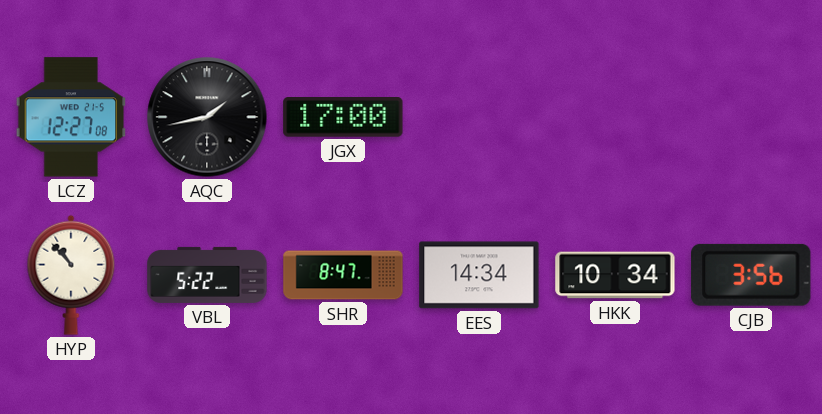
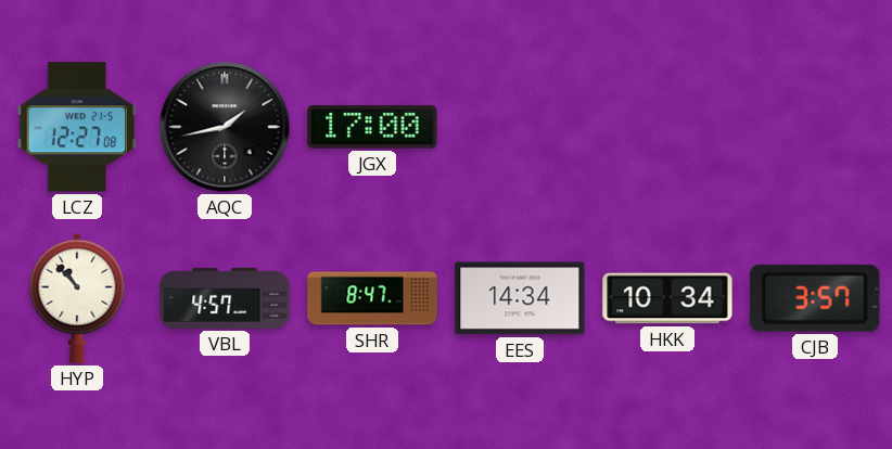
VBL: 5:22 -> 4:57
CJB: 3:56 -> 3:57
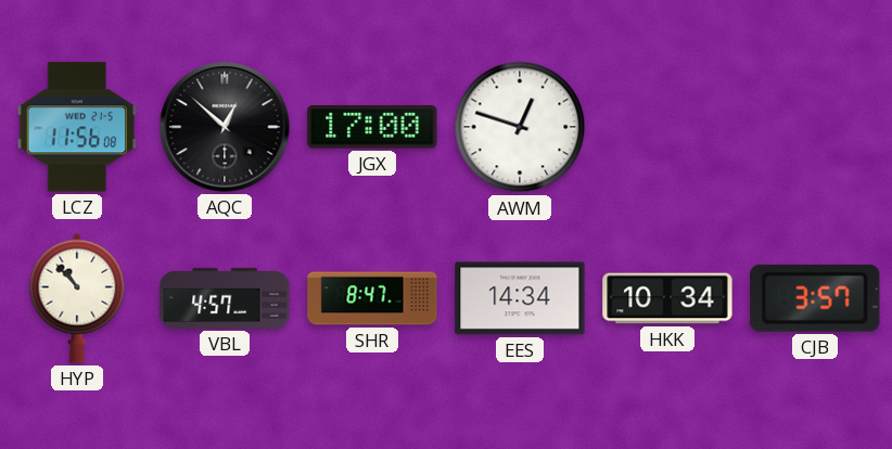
LCZ: 12:27 -> 11:56
AQC: 1:43 -> 12:52
AWM: none -> 12:48
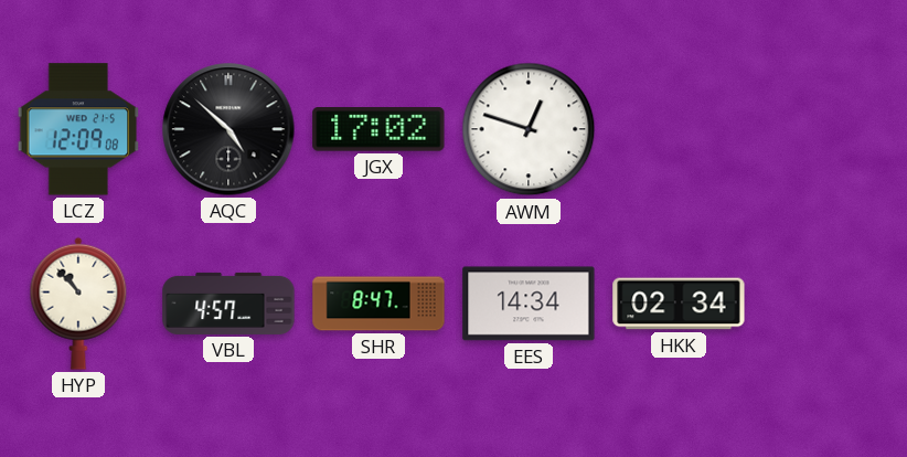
LCZ: 11:56 -> 12:09
AQC: 12:52 -> 4:52
JGX: 17:00 -> 17:02
HKK: 10:34 -> 02:34
CJB: 3:57 -> none
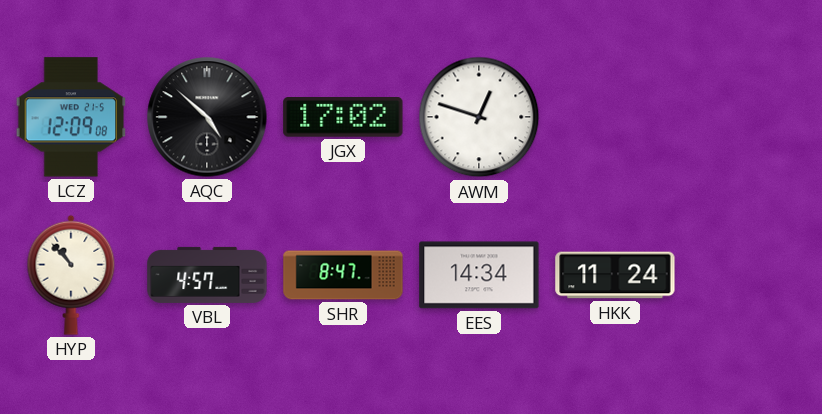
HKK: 02:34 -> 11:24
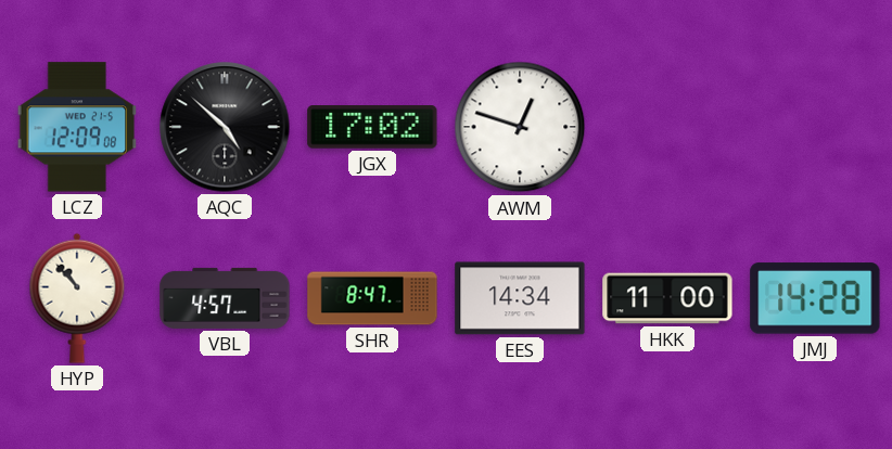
HKK: 11:24 -> 11:00
JMJ: none -> 14:28
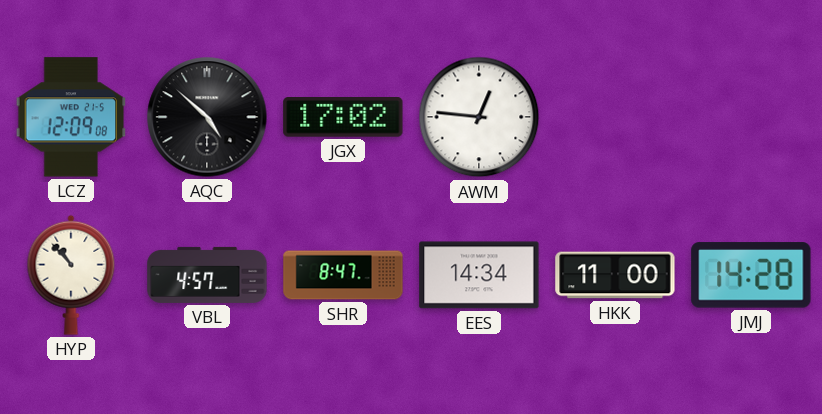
AWM: 12:48 -> 12:46
